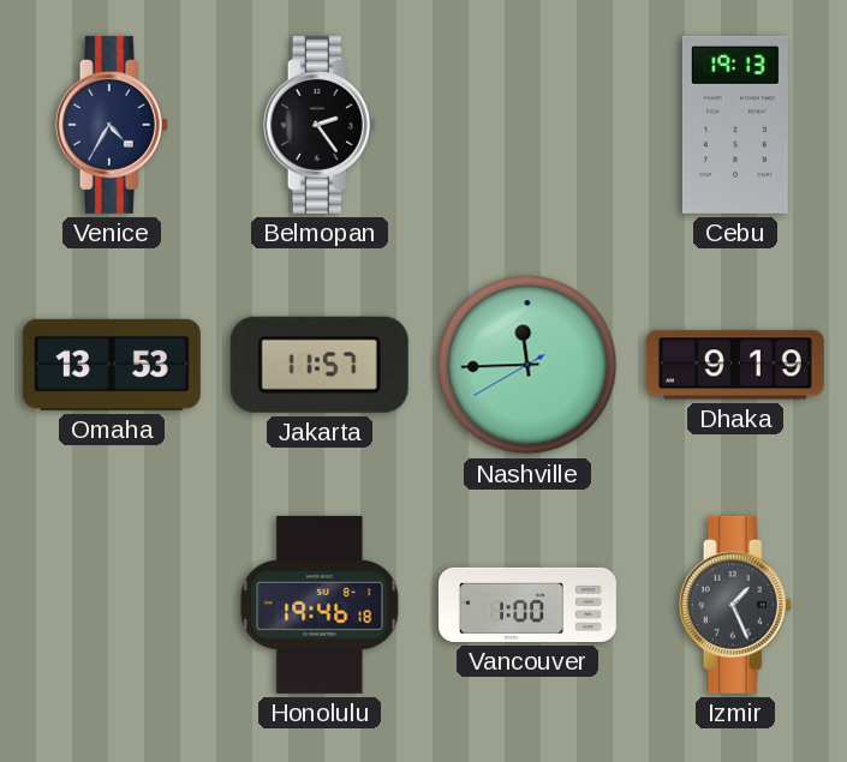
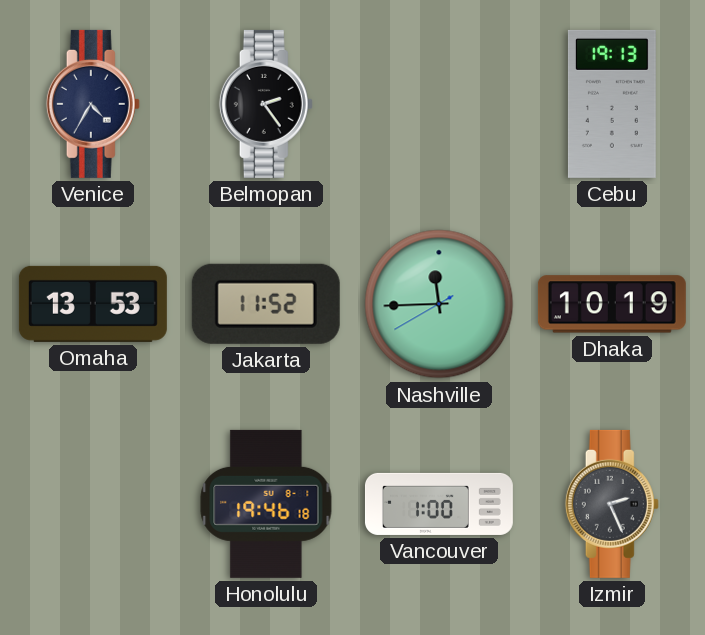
Jakarta: 11:57 -> 11:52
Dhaka: 9:19 -> 10:19
Izmir: 1:26 -> 2:26
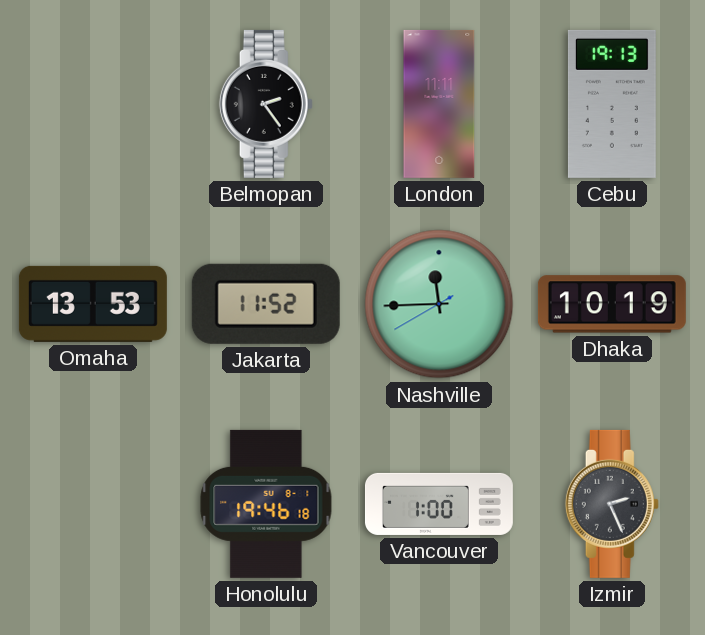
Venice: 4:35 -> none
London: none -> 11:11
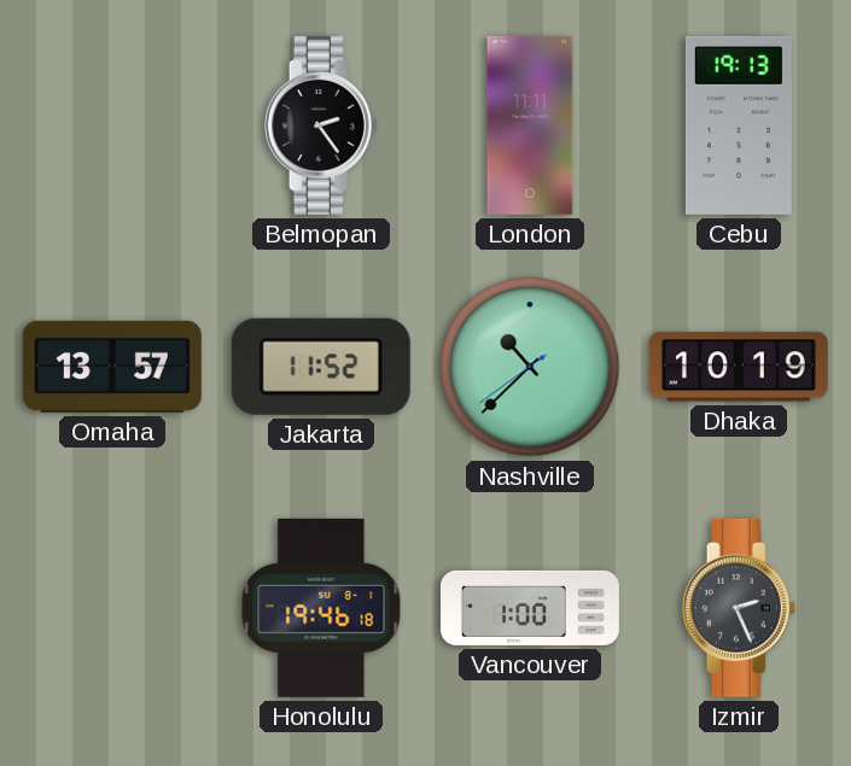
Omaha: 13:53 -> 13:57
Nashville: 11:44 -> 10:37
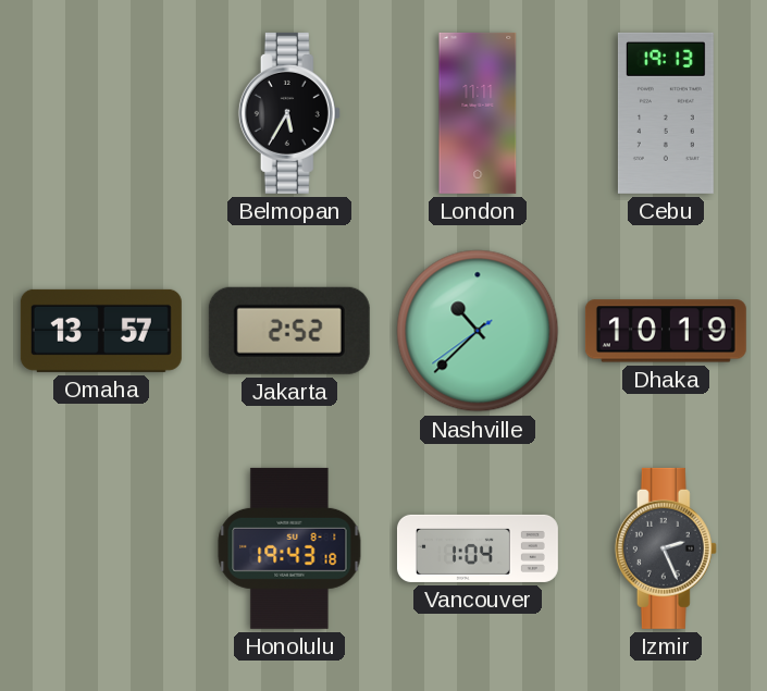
Belmopan: 2:24 -> 5:35
Jakarta: 11:52 -> 2:52
Honolulu: 19:46 -> 19:43
Vancouver: 1:00 -> 1:04
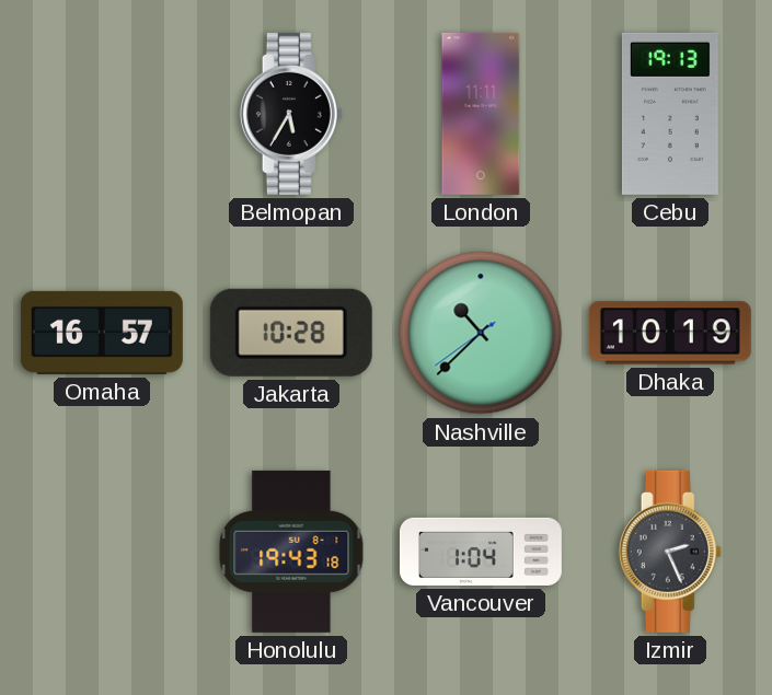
Omaha: 13:57 -> 16:57
Jakarta: 2:52 -> 10:28
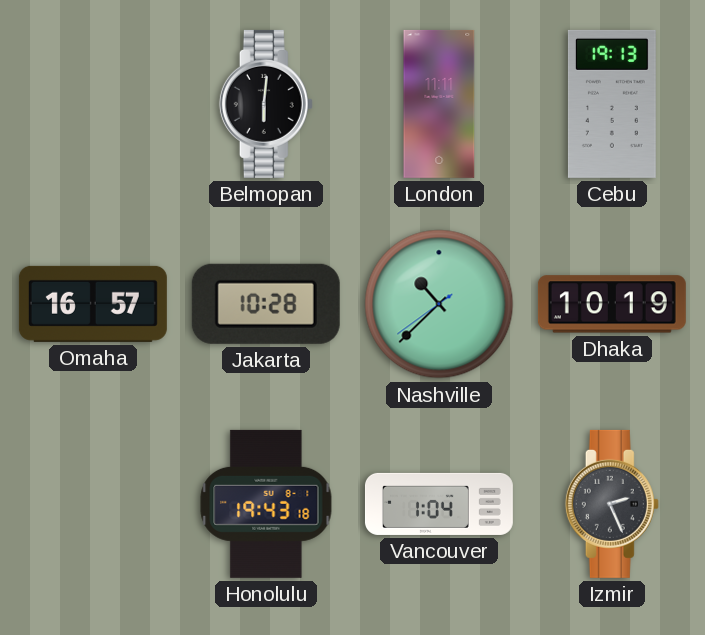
Belmopan: 5:35 -> 6:01
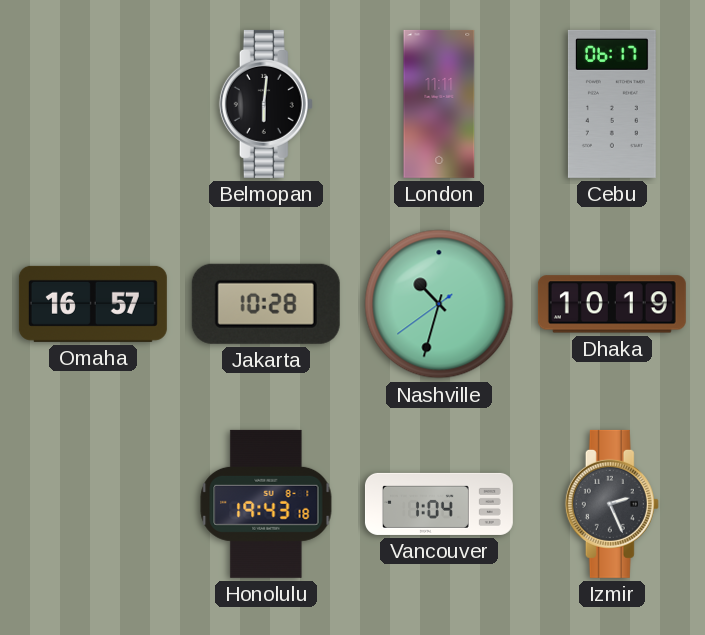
Cebu: 19:13 -> 06:17
Nashville: 10:37 -> 10:32
